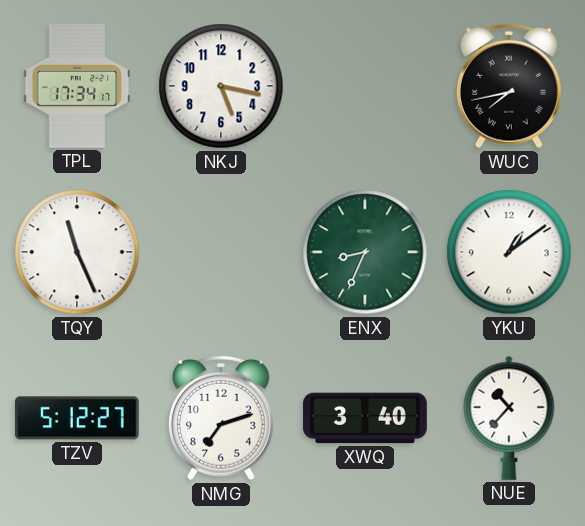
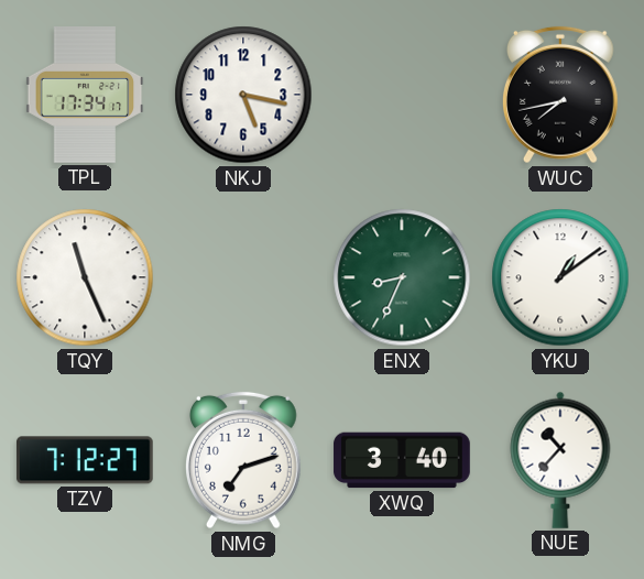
TZV: 5:12 -> 7:12
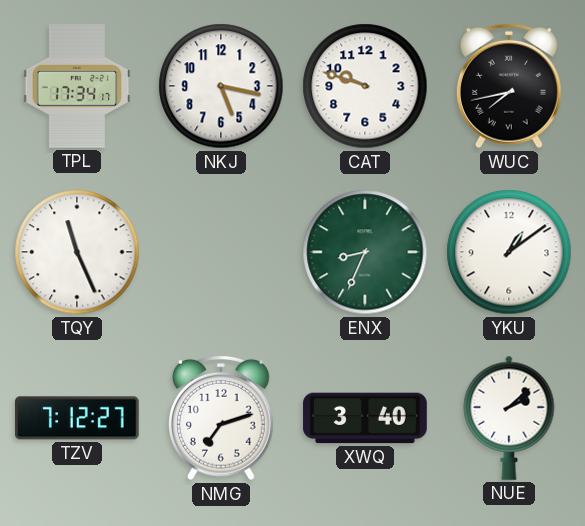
CAT: none -> 9:48
NUE: 10:37 -> 2:08
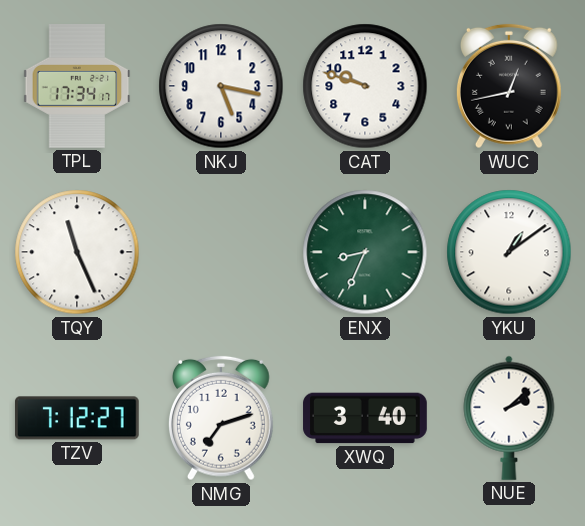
WUC: 7:43 -> 12:43
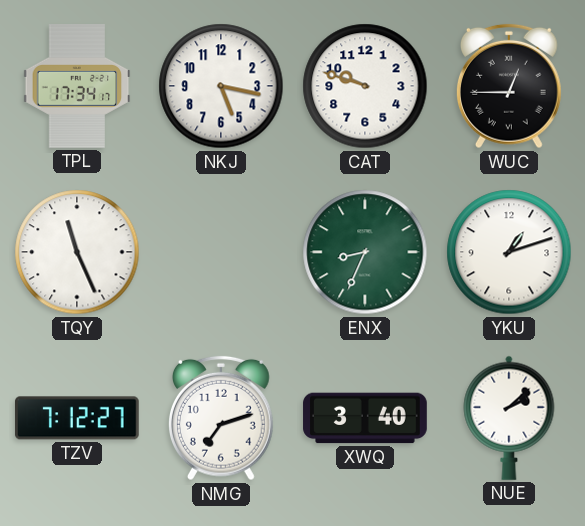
WUC: 12:43 -> 12:45
YKU: 1:09 -> 1:12
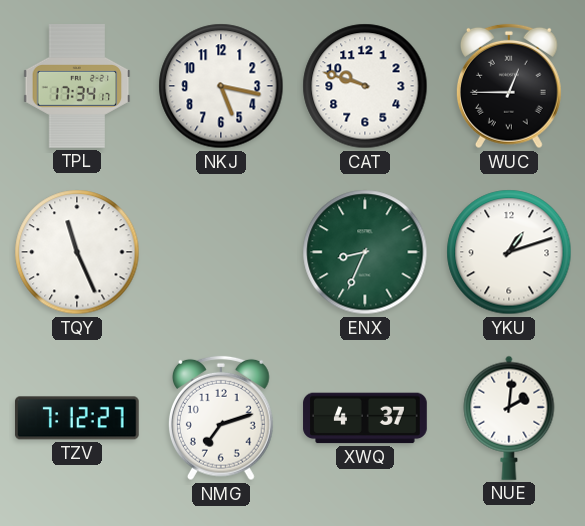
XWQ: 3:40 -> 4:37
NUE: 2:08 -> 2:01
